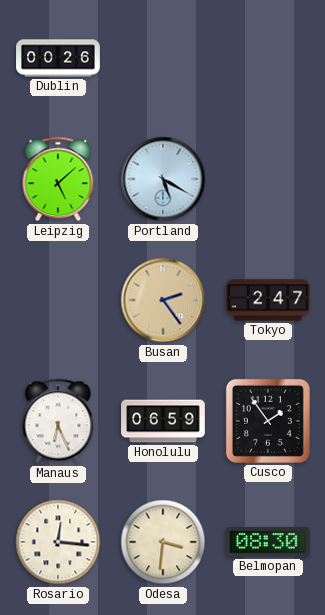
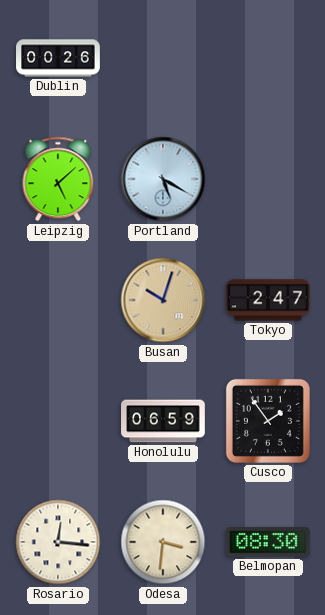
Busan: 2:24 -> 10:03
Manaus: 6:26 -> none
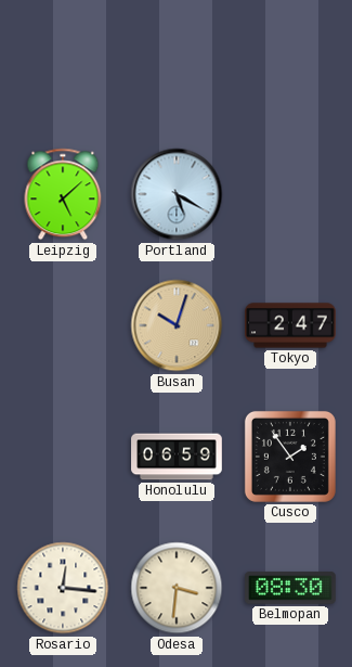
Dublin: 00:26 -> none
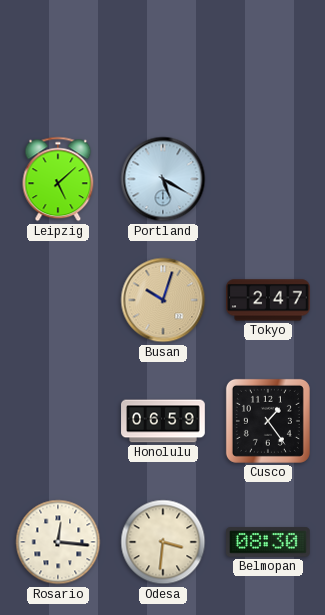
Cusco: 1:54 -> 1:24
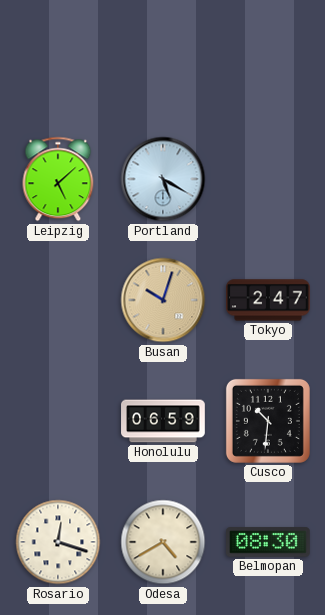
Cusco: 1:24 -> 10:31
Rosario: 12:16 -> 12:18
Odesa: 3:31 -> 4:40
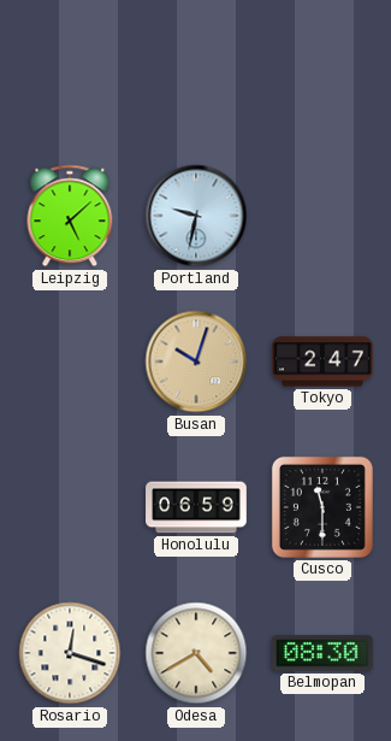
Portland: 5:20 -> 9:32
Cusco: 10:31 -> 11:30
